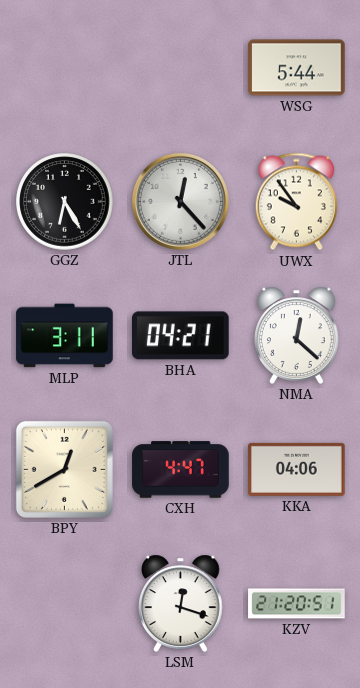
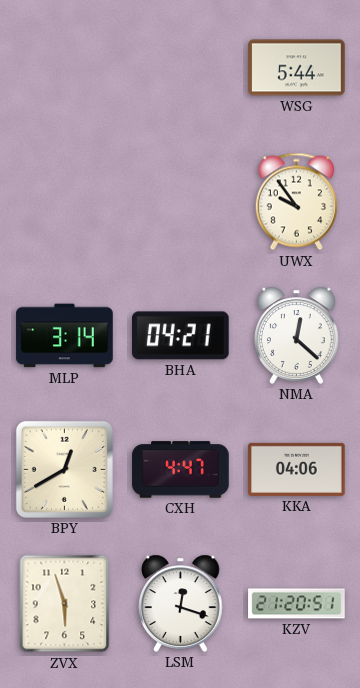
GGZ: 6:25 -> none
JTL: 12:23 -> none
MLP: 3:11 -> 3:14
ZVX: none -> 5:57
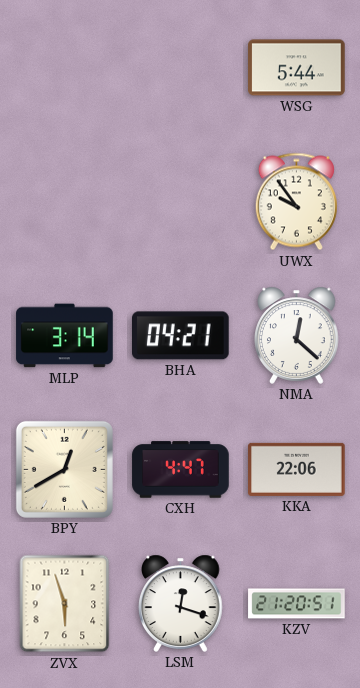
KKA: 04:06 -> 22:06
